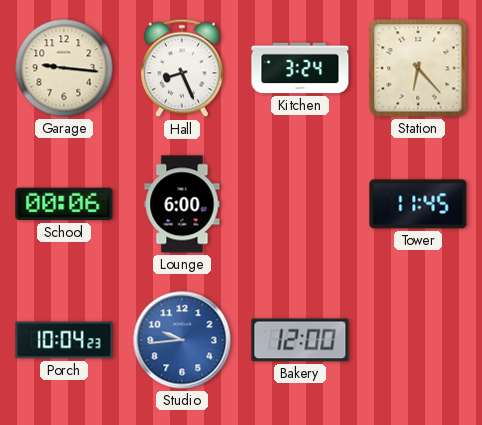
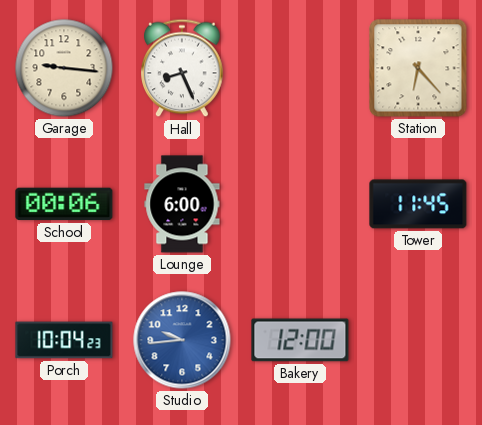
Kitchen: 3:24 -> none
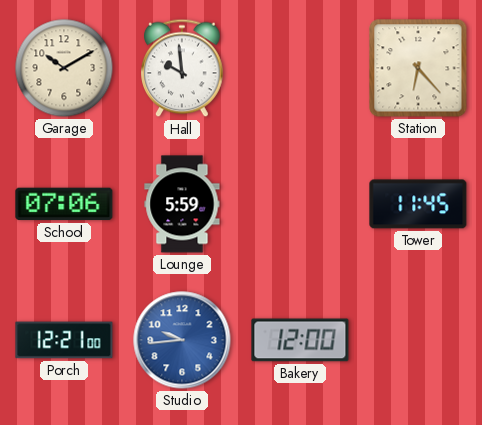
Garage: 9:16 -> 10:10
Hall: 8:26 -> 9:59
School: 00:06 -> 07:06
Lounge: 6:00 -> 5:59
Porch: 10:04 -> 12:21
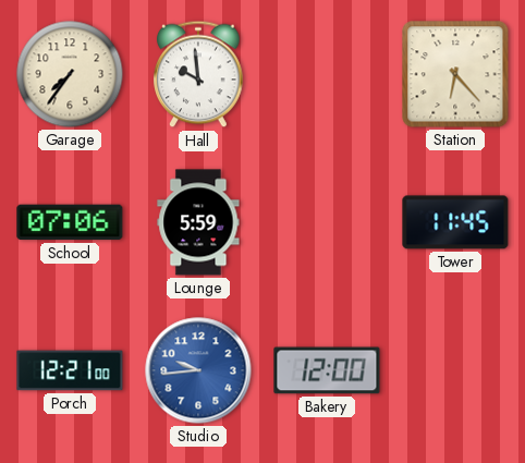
Garage: 10:10 -> 7:36
